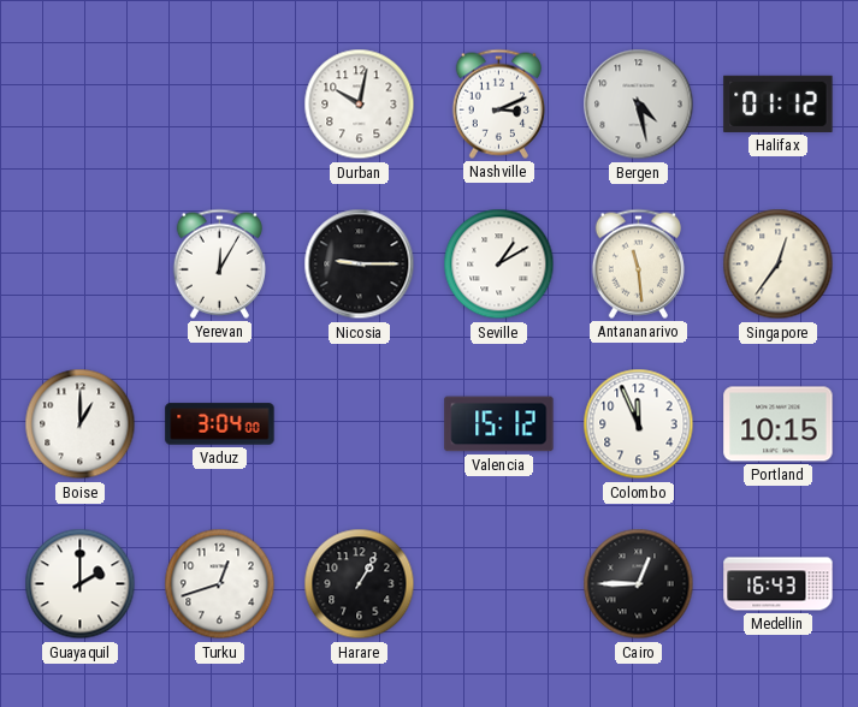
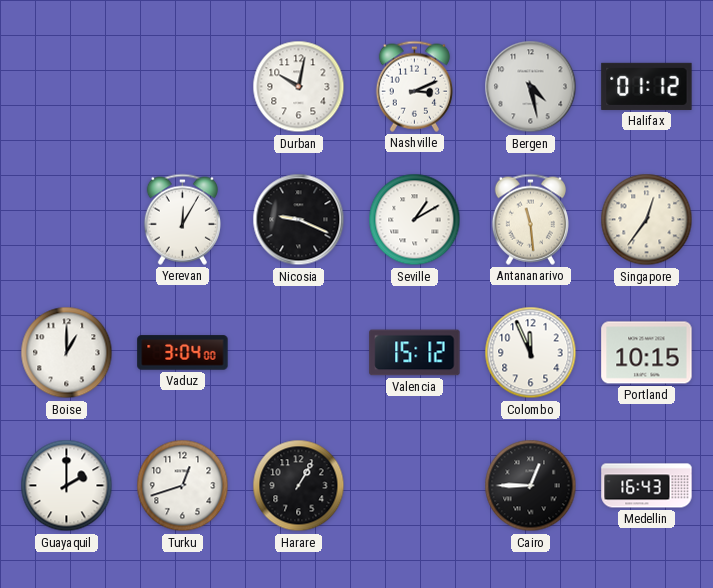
Nicosia: 9:15 -> 9:19
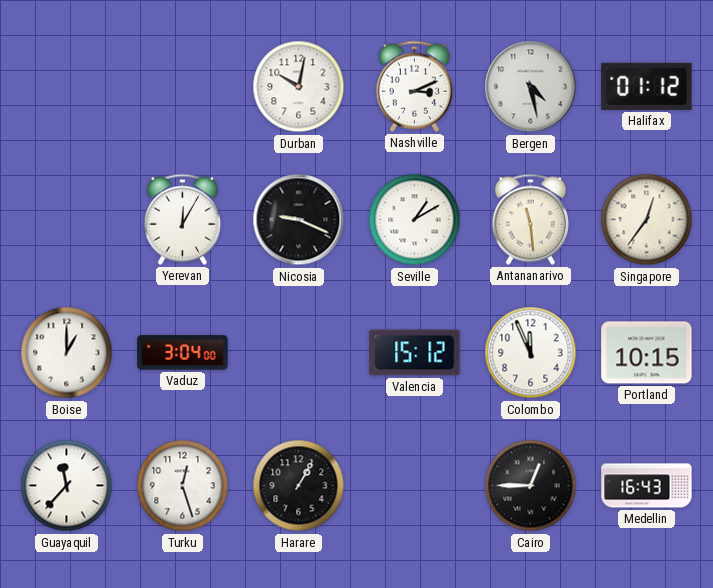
Guayaquil: 2:00 -> 11:37
Turku: 12:42 -> 12:27
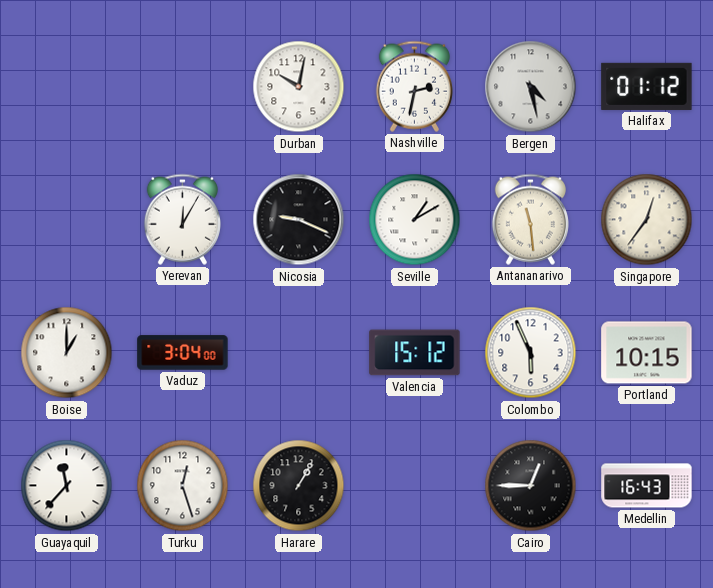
Nashville: 3:11 -> 2:32
Colombo: 11:56 -> 5:56
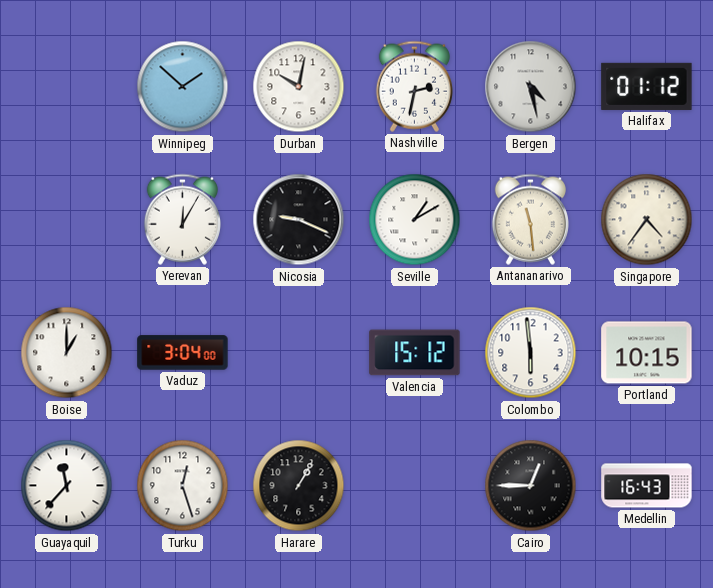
Winnipeg: none -> 1:52
Singapore: 12:36 -> 4:36
Colombo: 5:56 -> 5:59
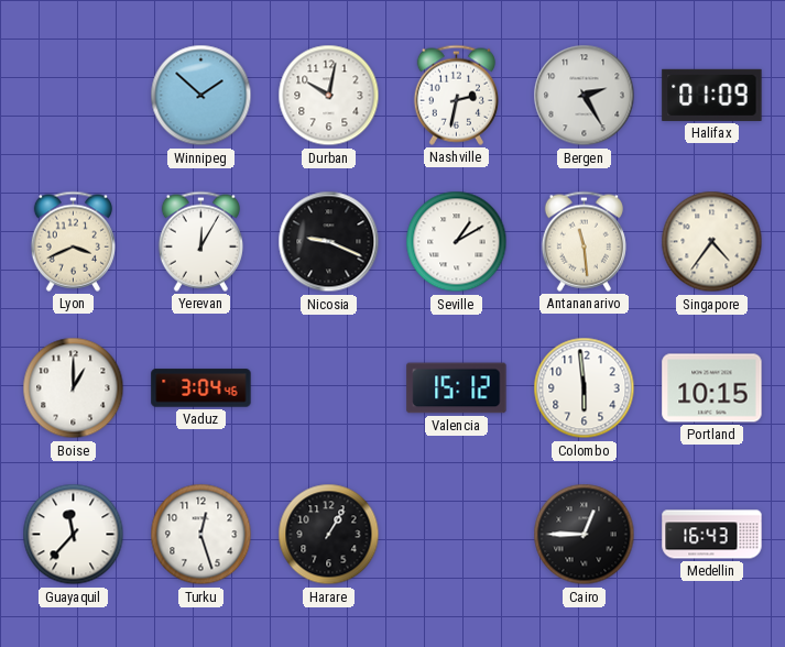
Bergen: 4:28 -> 2:25
Halifax: 01:12 -> 01:09
Lyon: none -> 3:41
Vaduz: 3:04:00 -> 3:04:46
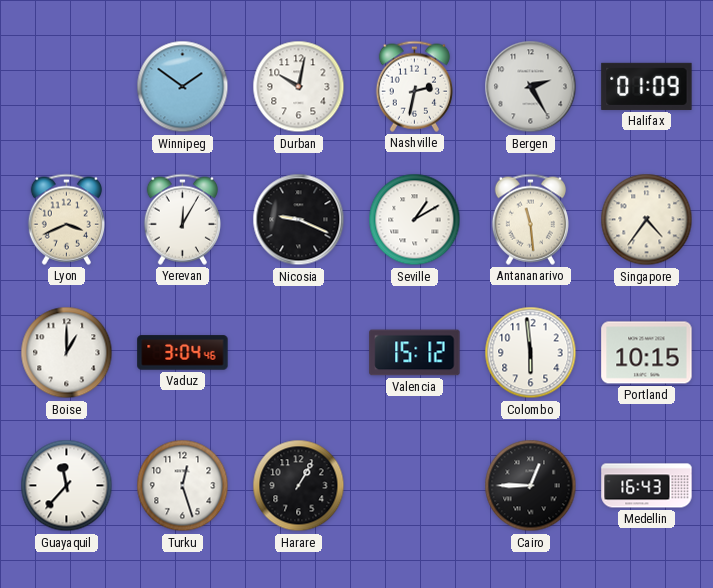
Winnipeg: 1:52 -> 1:51
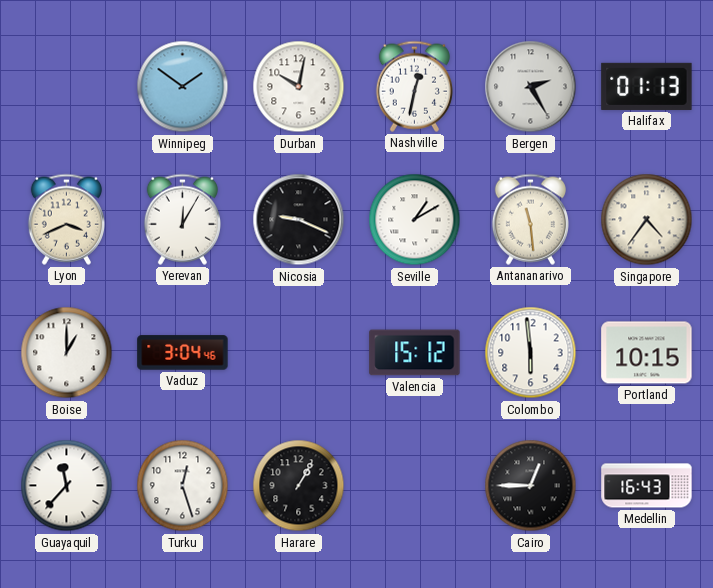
Nashville: 2:32 -> 12:32
Halifax: 01:09 -> 01:13
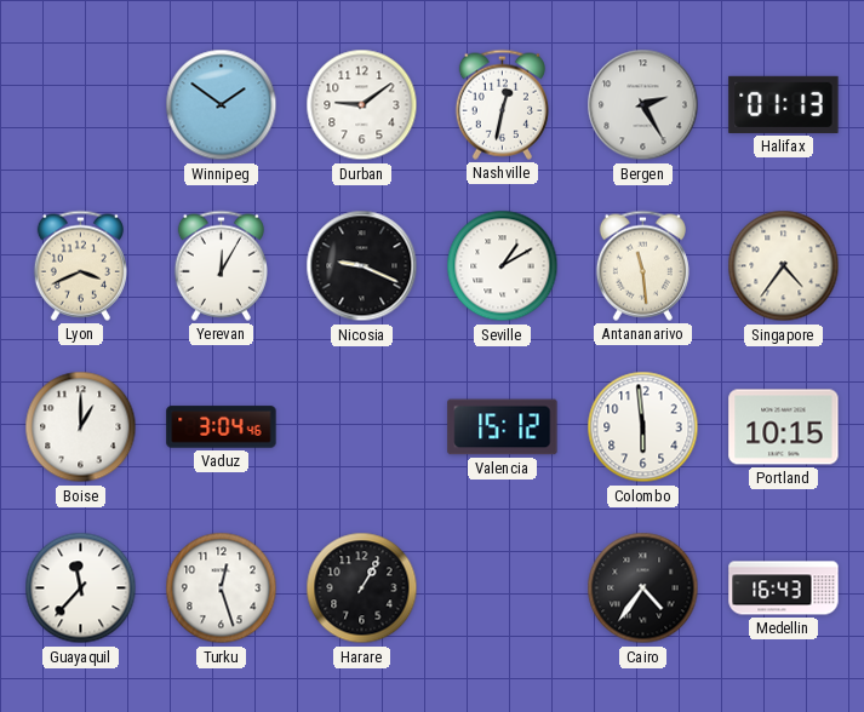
Durban: 10:02 -> 9:09
Cairo: 12:45 -> 4:36
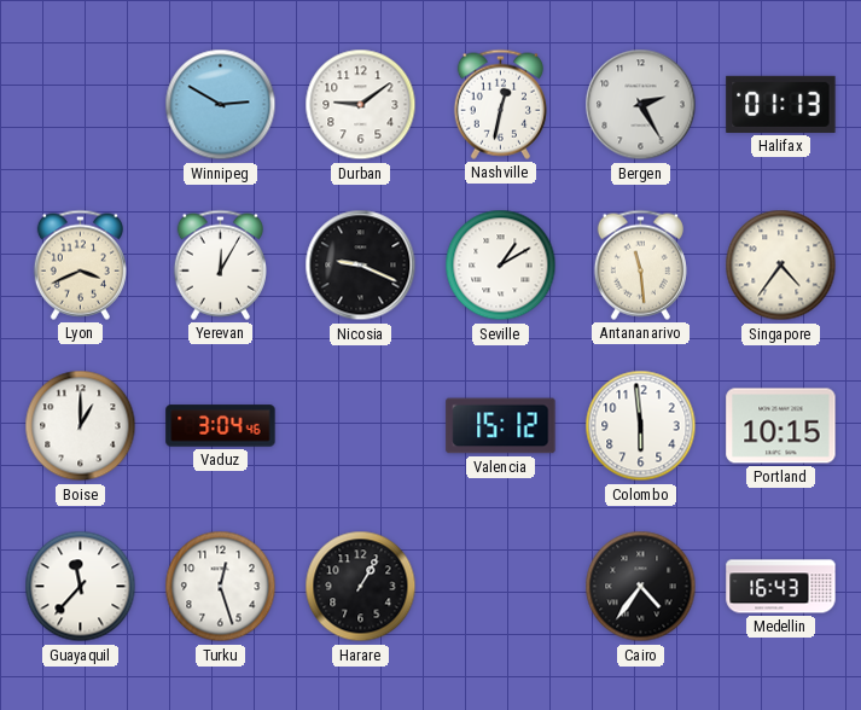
Winnipeg: 1:51 -> 2:50
